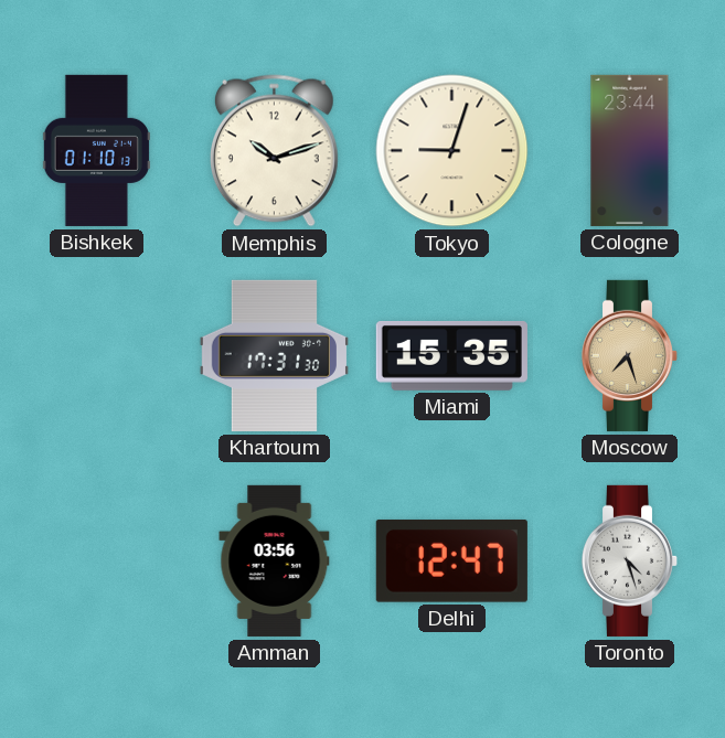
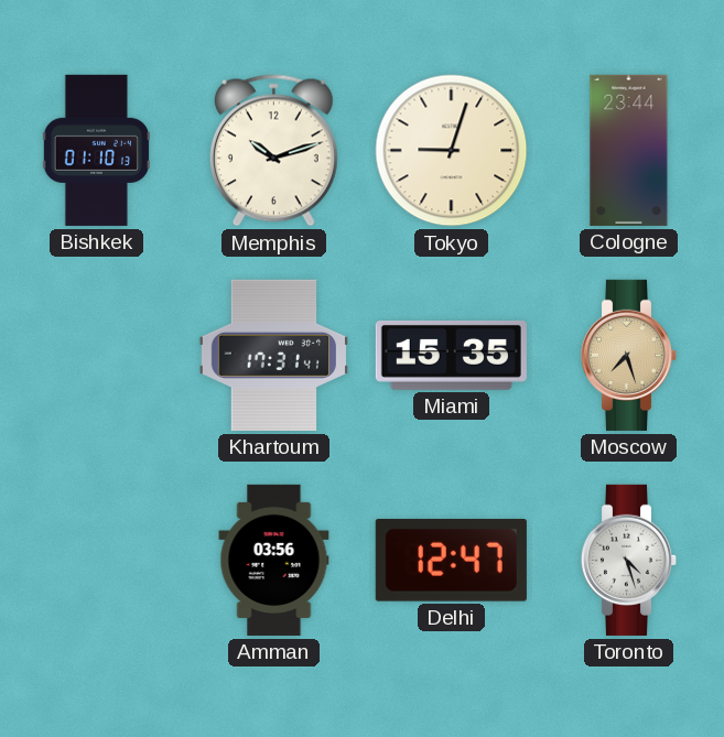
Khartoum: 17:31:30 -> 17:31:41
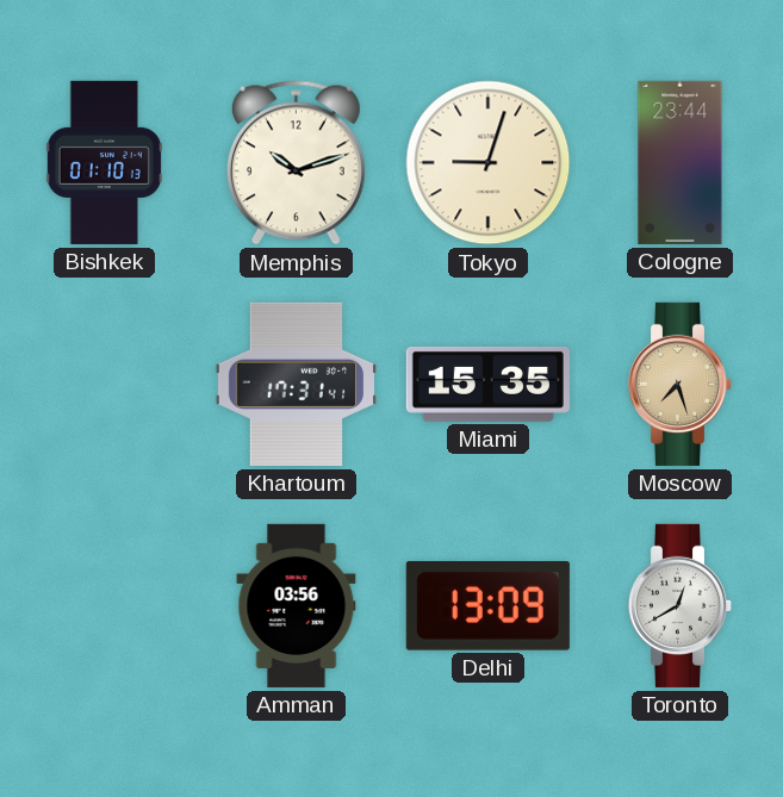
Delhi: 12:47 -> 13:09
Toronto: 4:27 -> 12:40
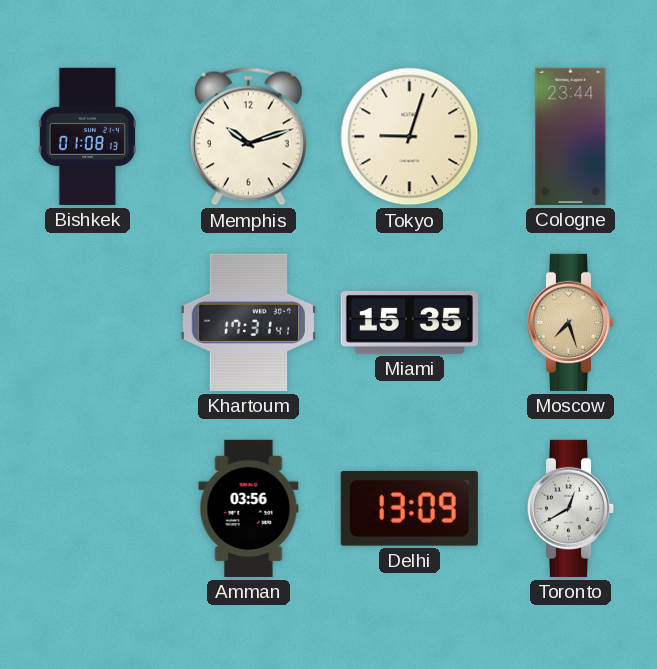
Bishkek: 01:10 -> 01:08
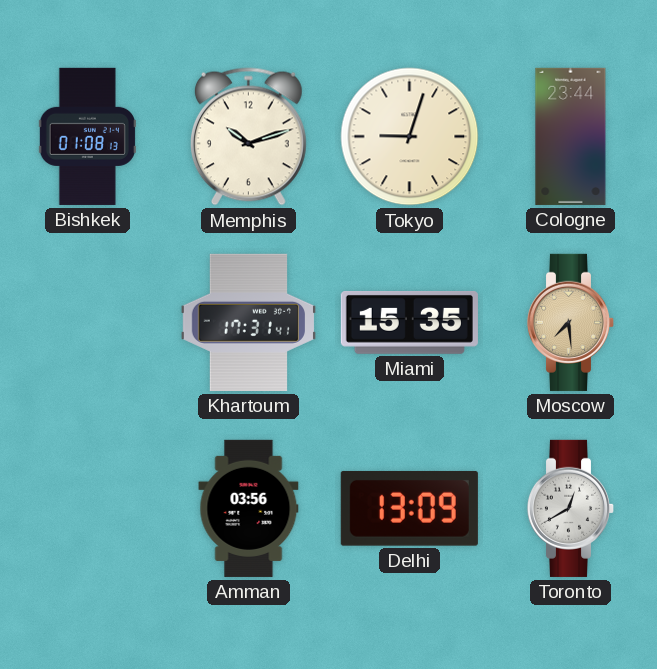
Moscow: 7:27 -> 7:29
